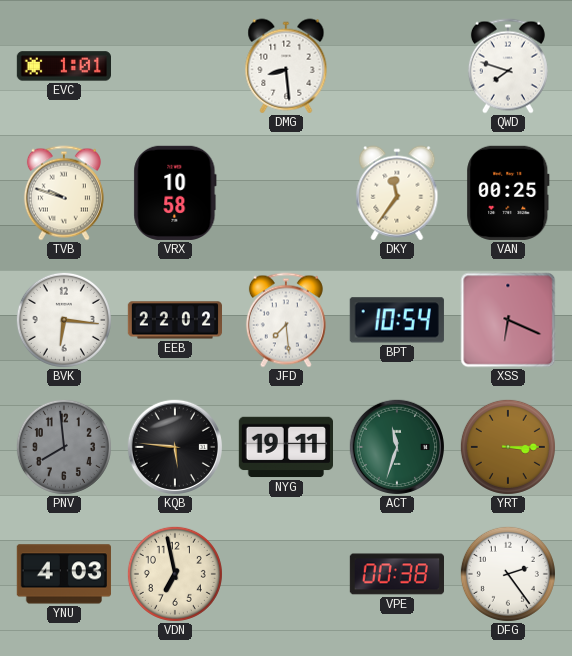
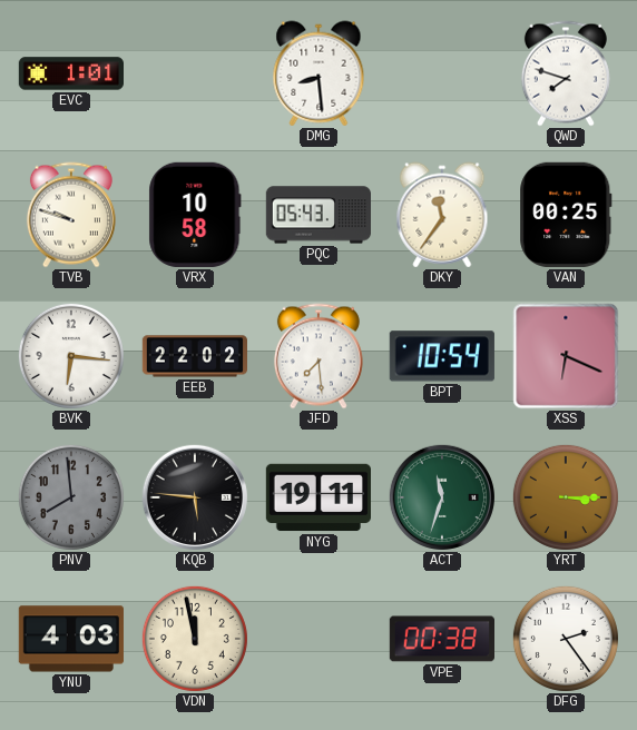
PQC: none -> 05:43
VDN: 6:58 -> 11:58
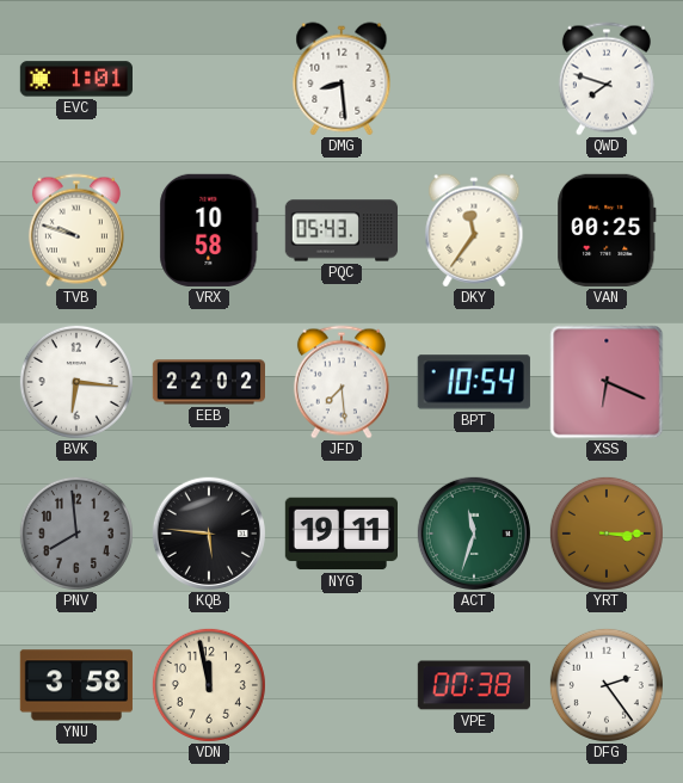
YNU: 4:03 -> 3:58
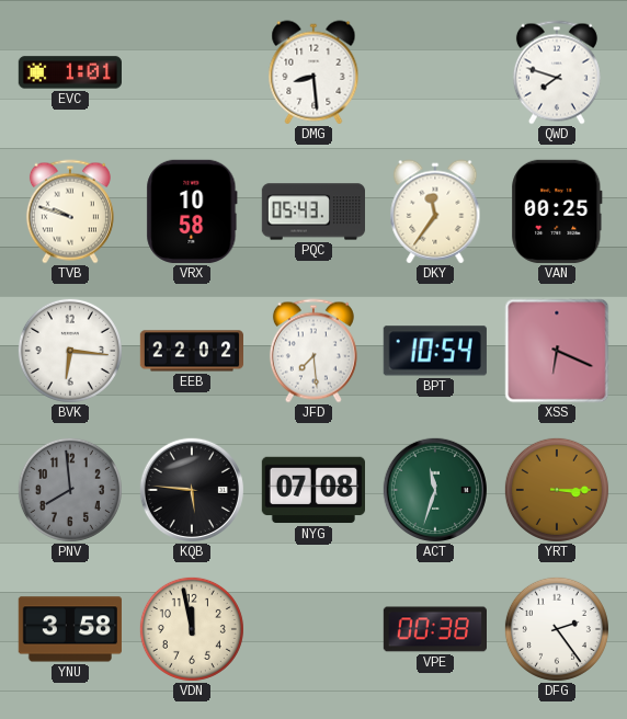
NYG: 19:11 -> 07:08
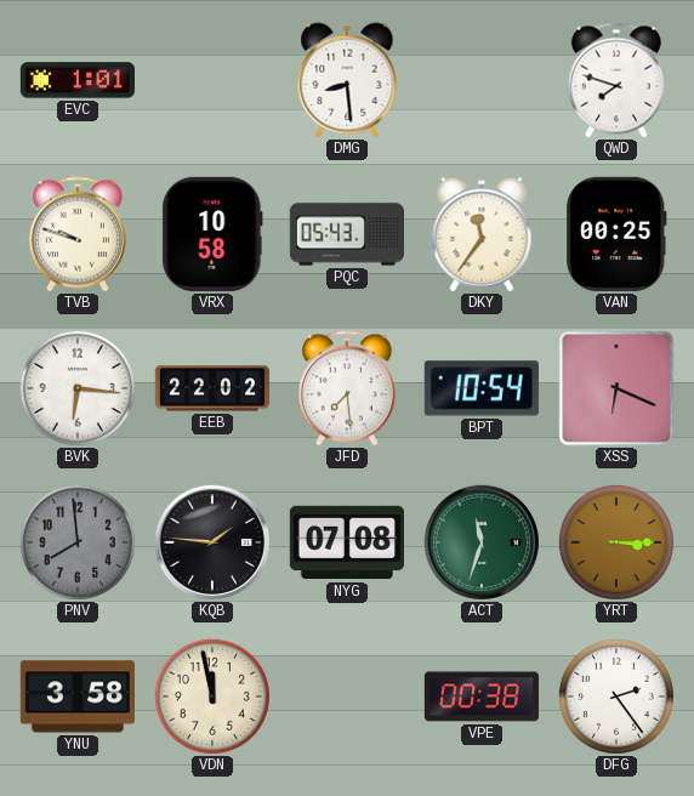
KQB: 5:46 -> 1:46
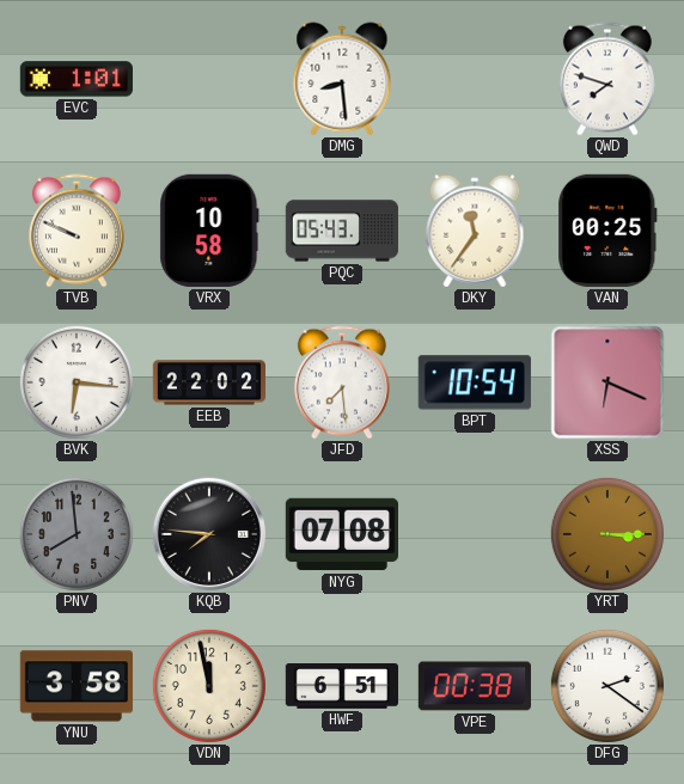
TVB: 9:48 -> 9:49
KQB: 1:46 -> 7:46
ACT: 11:33 -> none
HWF: none -> 6:51
DFG: 2:24 -> 2:21
